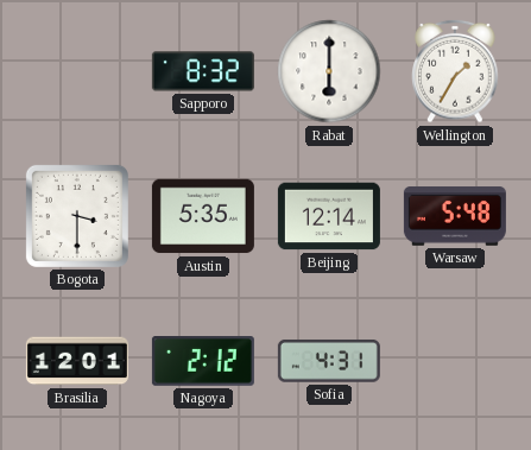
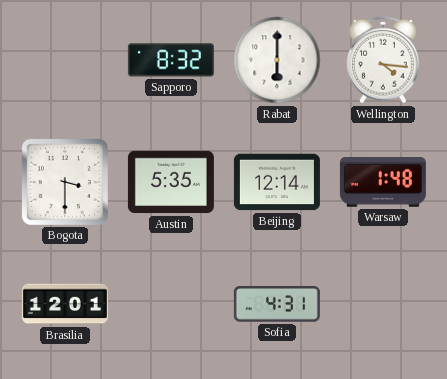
Wellington: 1:35 -> 4:16
Warsaw: 5:48 -> 1:48
Nagoya: 2:12 -> none
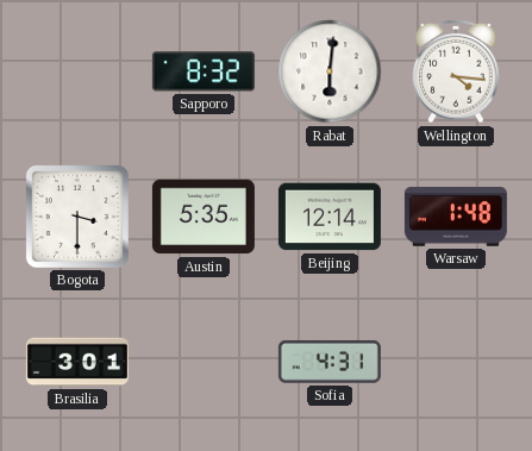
Rabat: 6:00 -> 6:01
Brasilia: 12:01 -> 3:01
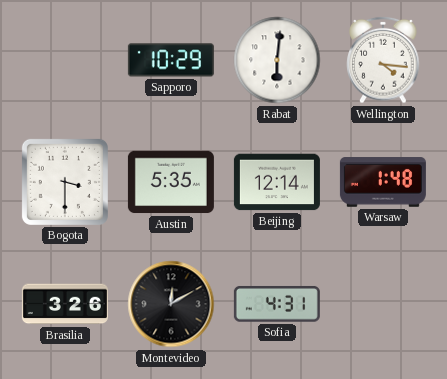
Sapporo: 8:32 -> 10:29
Brasilia: 3:01 -> 3:26
Montevideo: none -> 12:10
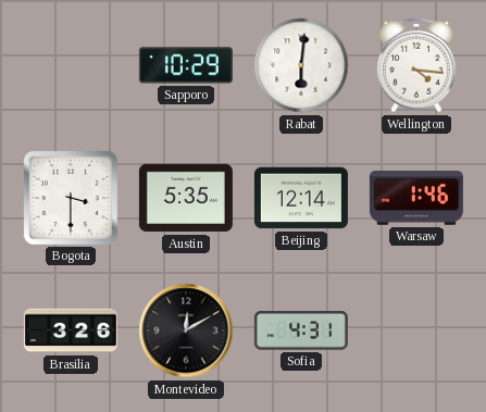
Warsaw: 1:48 -> 1:46
